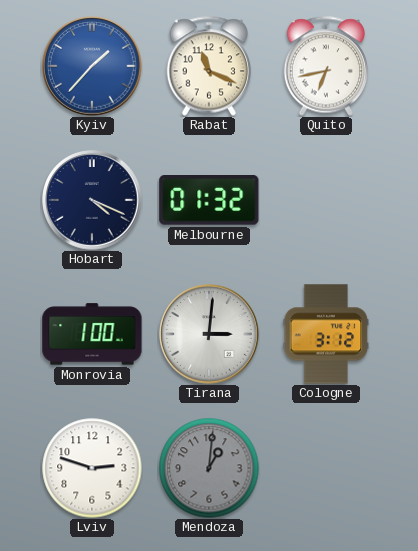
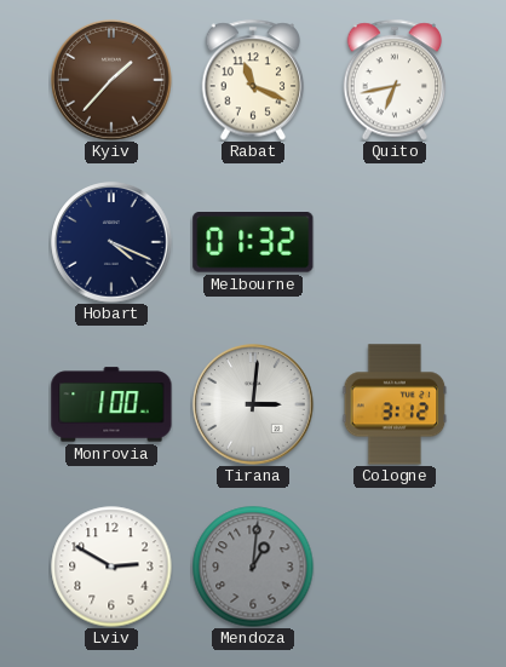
Kyiv dial: blue -> brown
Lviv: 2:48 -> 2:50
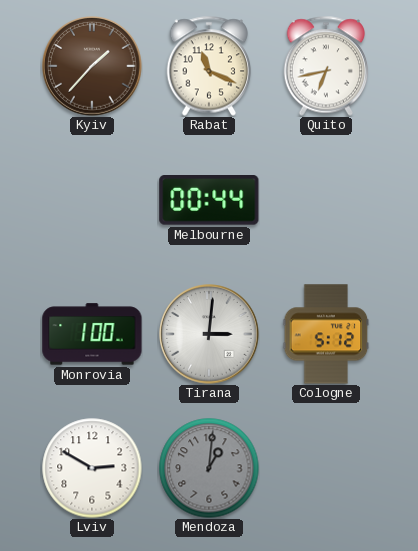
Hobart: 4:19 -> none
Melbourne: 01:32 -> 00:44
Cologne: 3:12 -> 5:12
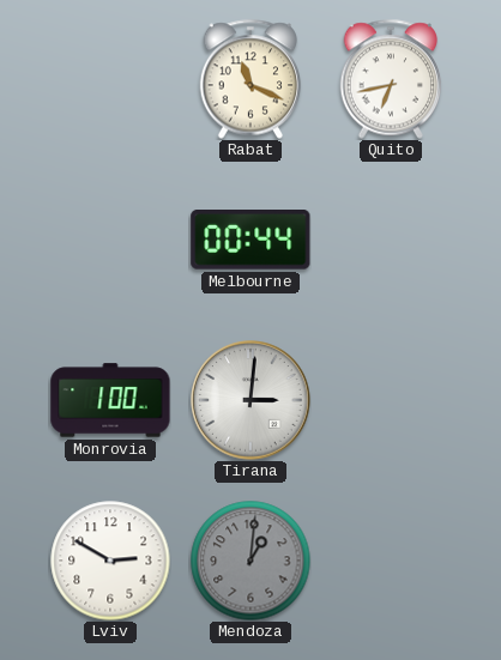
Kyiv: 1:37 -> none
Cologne: 5:12 -> none
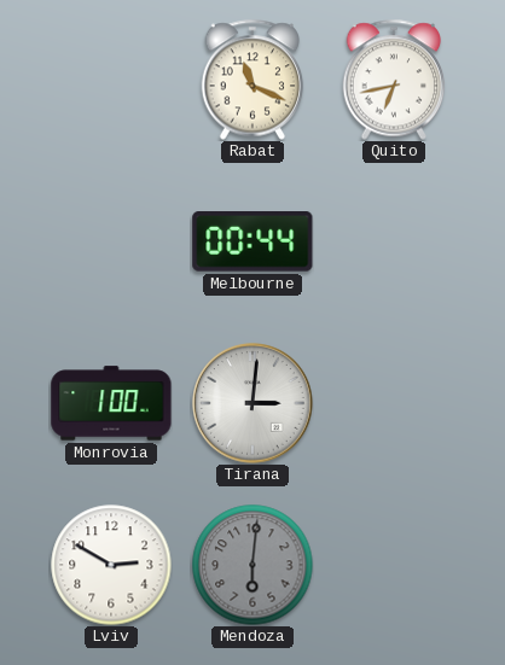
Mendoza: 1:01 -> 6:01
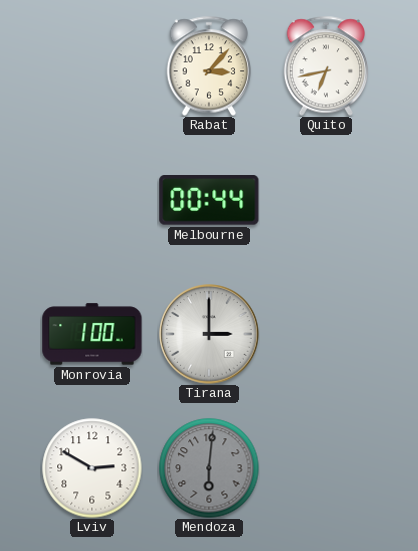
Rabat: 11:19 -> 3:07
Tirana: 3:01 -> 3:00
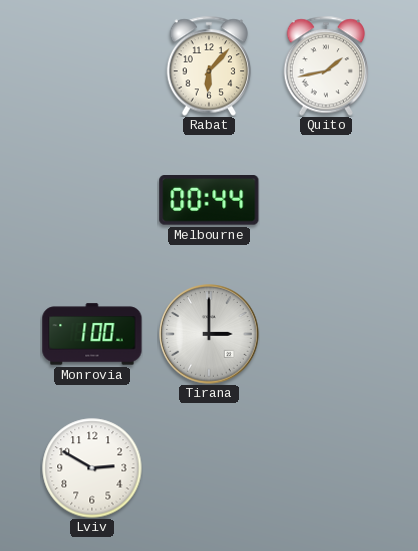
Rabat: 3:07 -> 6:07
Quito: 6:43 -> 1:43
Mendoza: 6:01 -> none
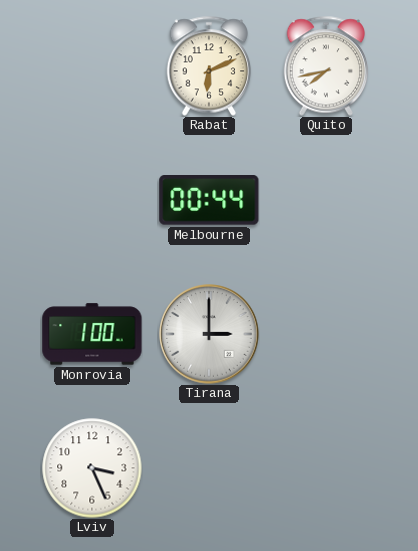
Rabat: 6:07 -> 6:11
Quito: 1:43 -> 7:43
Lviv: 2:50 -> 3:26
